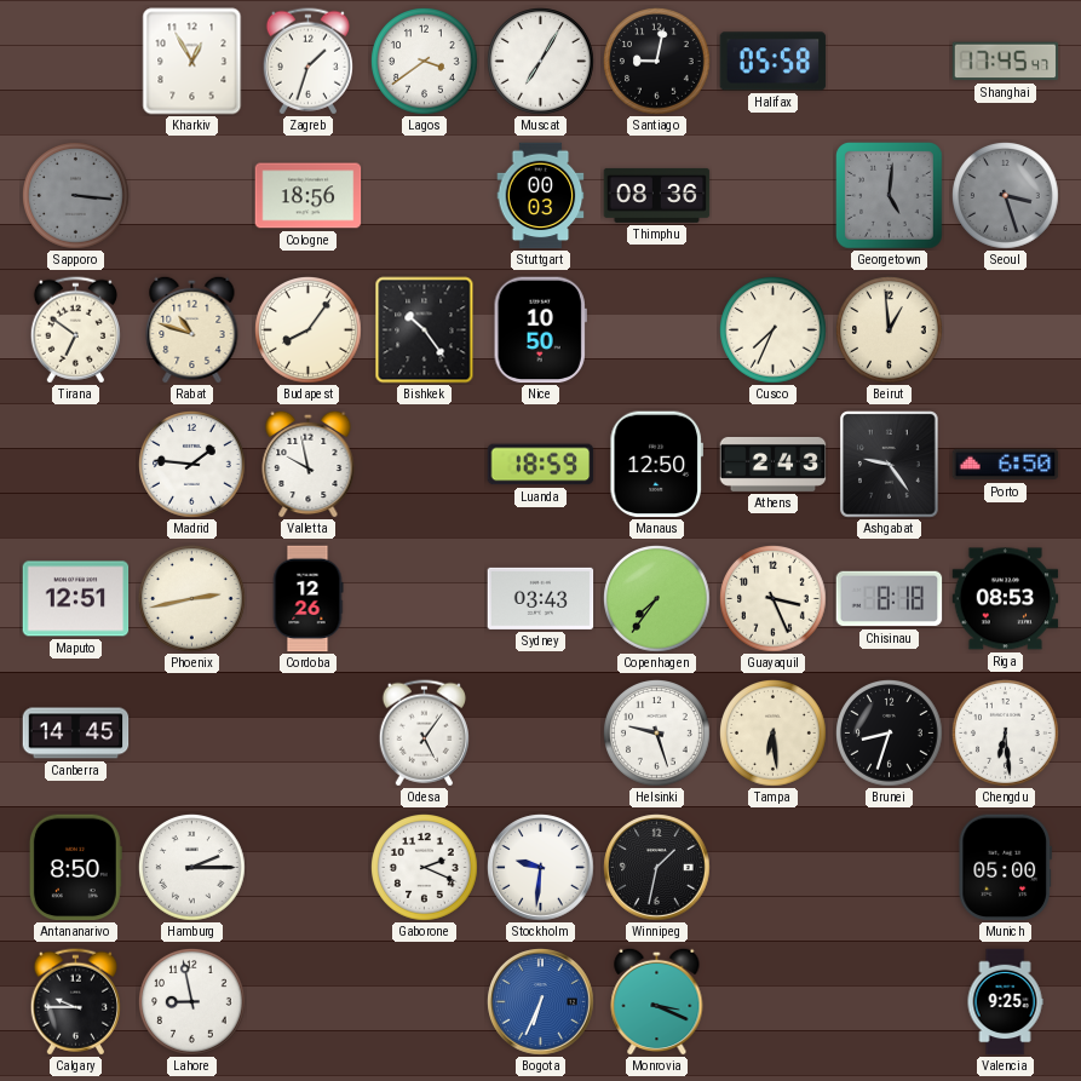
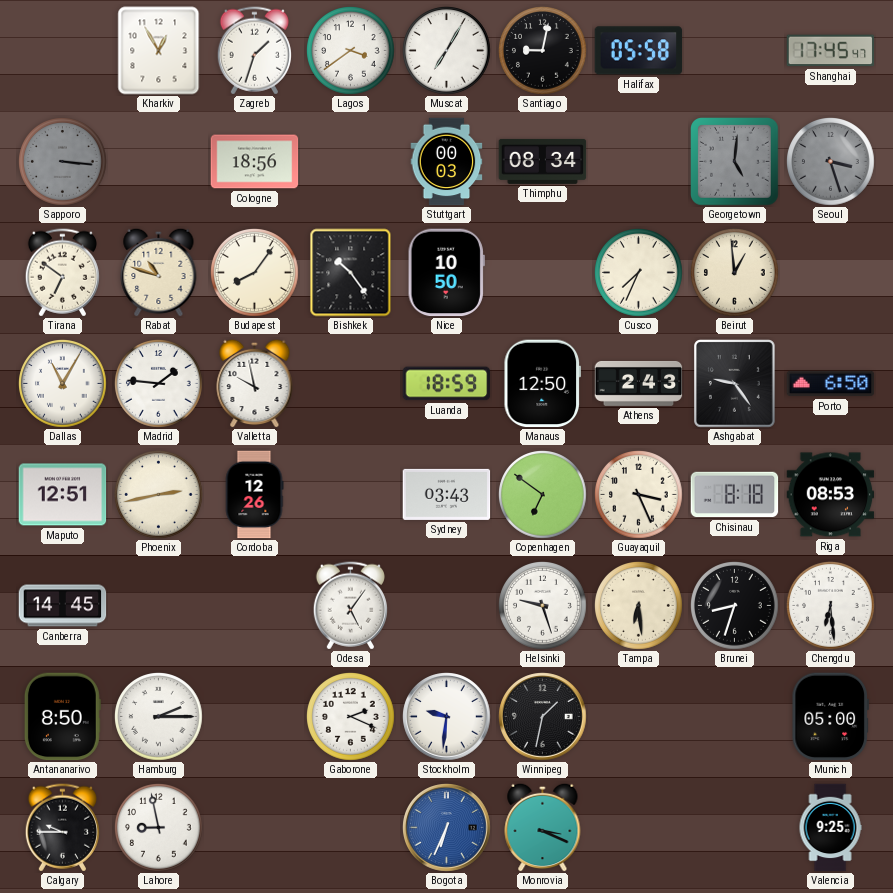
Thimphu: 08:36 -> 08:34
Dallas: none -> 11:05
Copenhagen: 7:36 -> 6:51
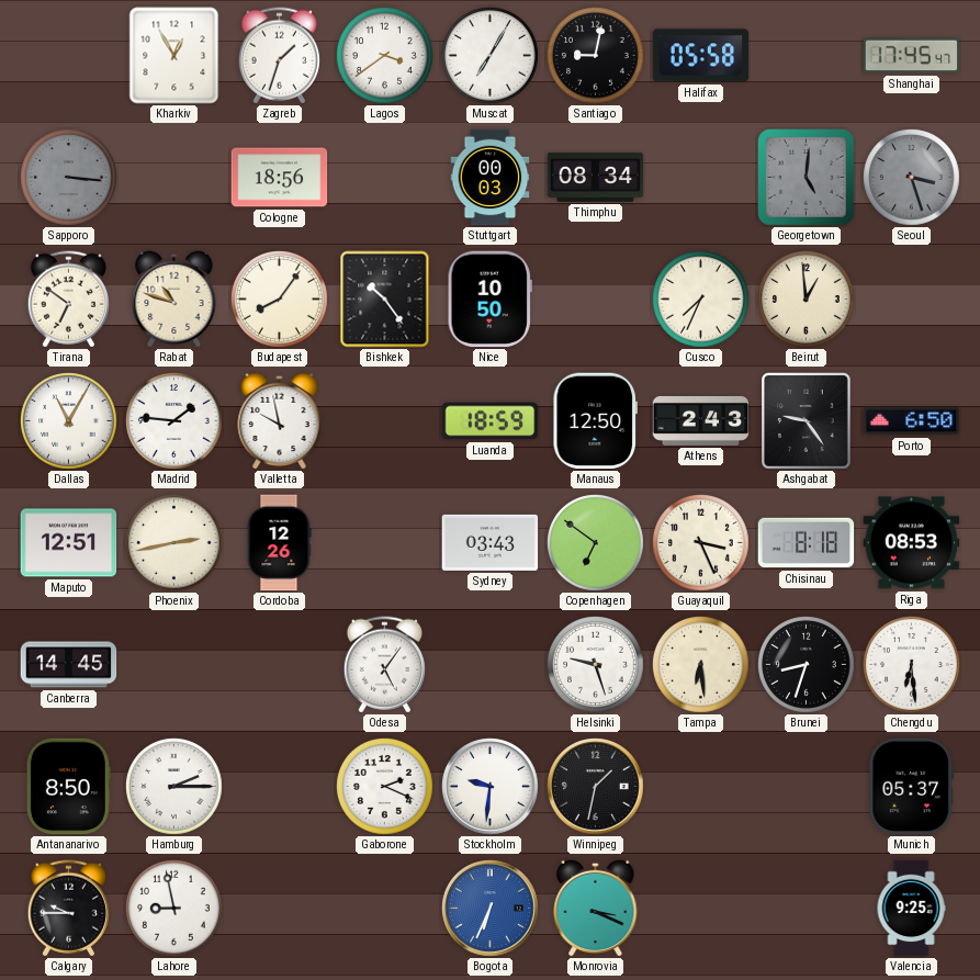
Munich: 05:00 -> 05:37
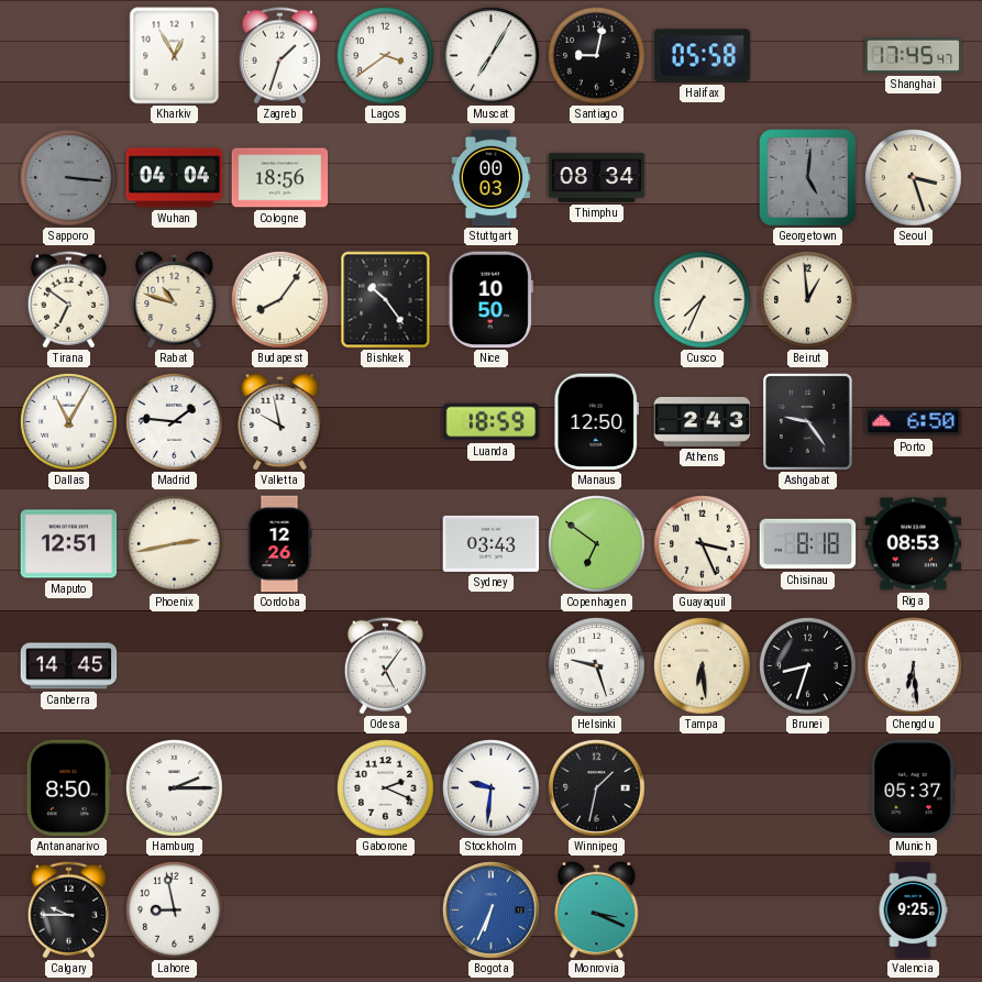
Wuhan: none -> 04:04
Seoul dial: grey -> cream
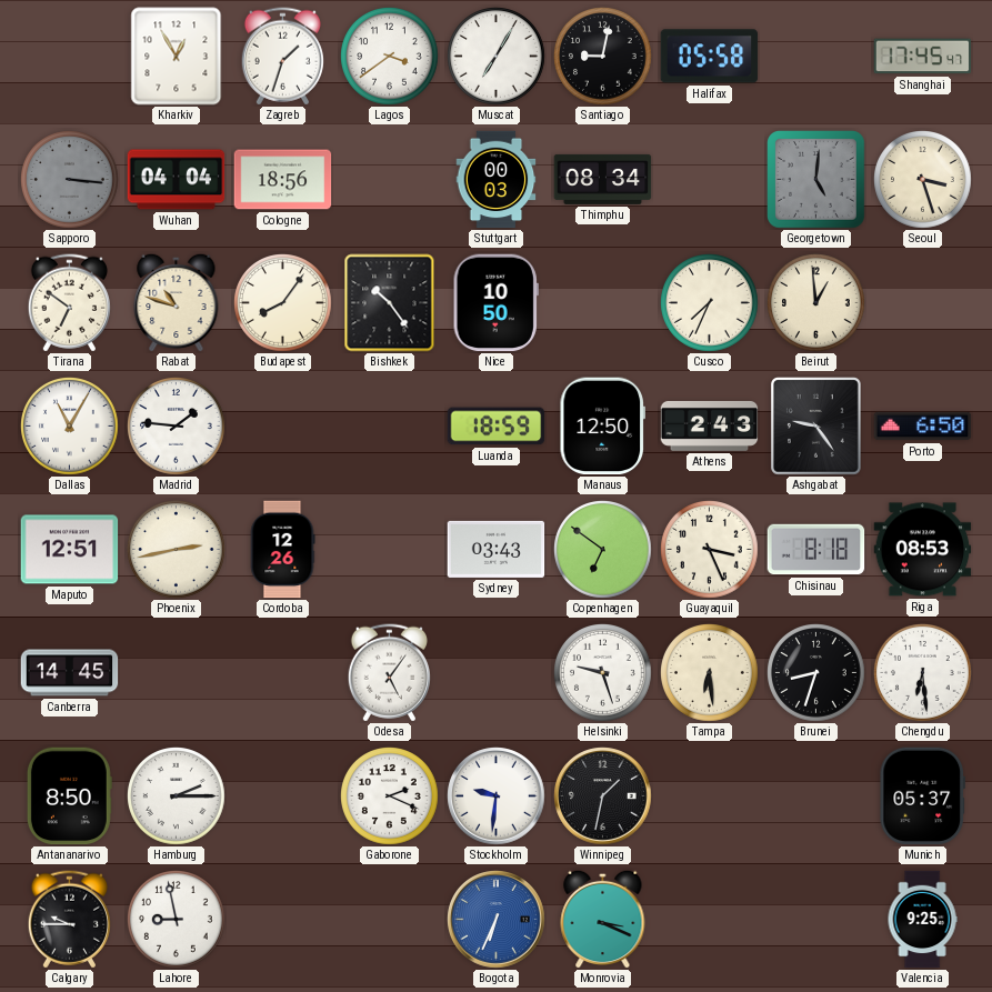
Valletta: 9:58 -> none
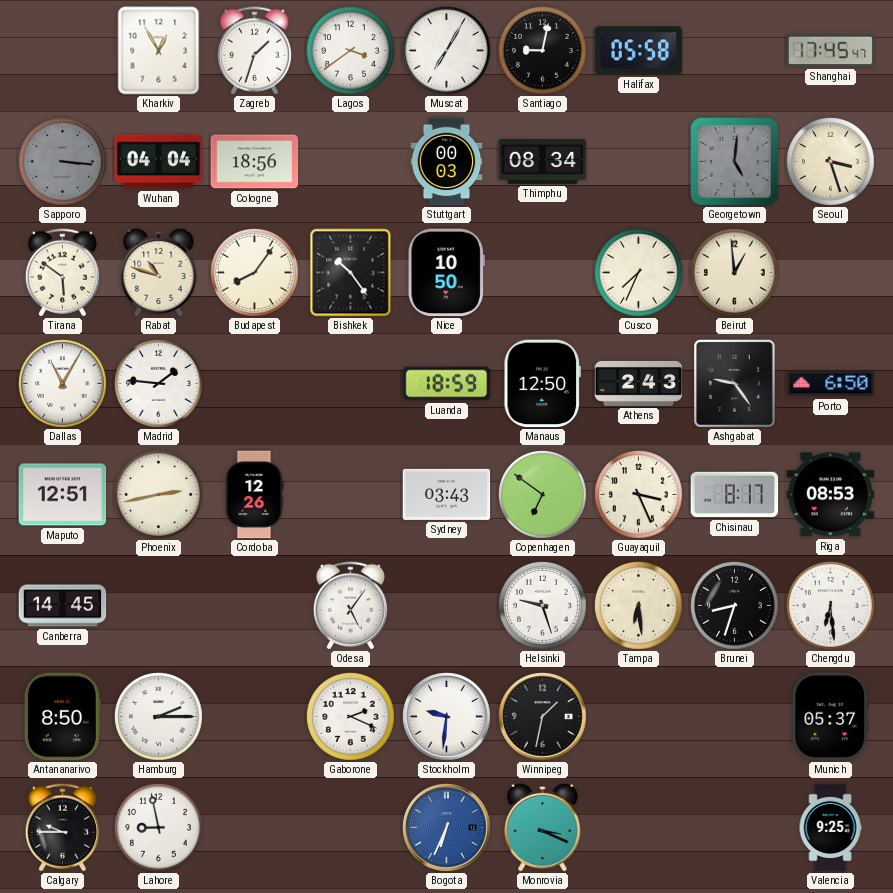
Tirana: 6:51 -> 5:51
Chisinau: 8:18 -> 8:17
